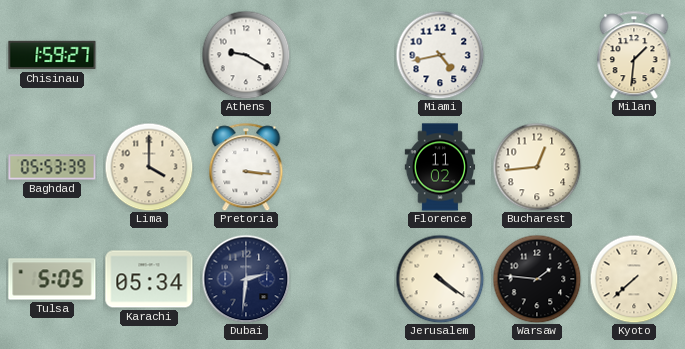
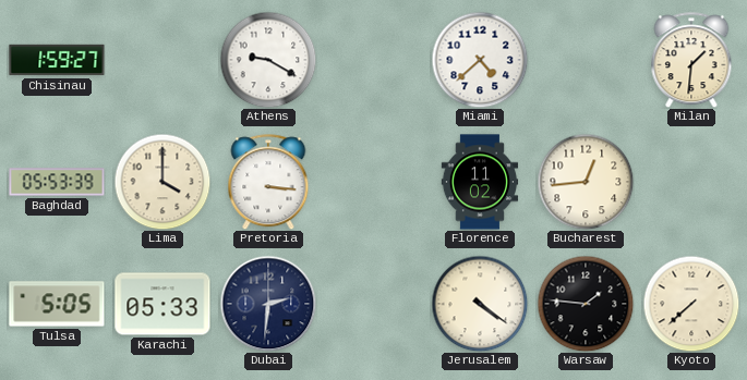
Miami: 4:43 -> 4:38
Karachi: 05:34 -> 05:33
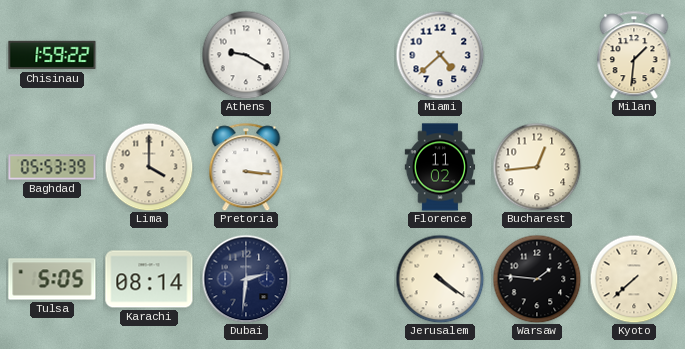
Chisinau: 1:59:27 -> 1:59:22
Karachi: 05:33 -> 08:14
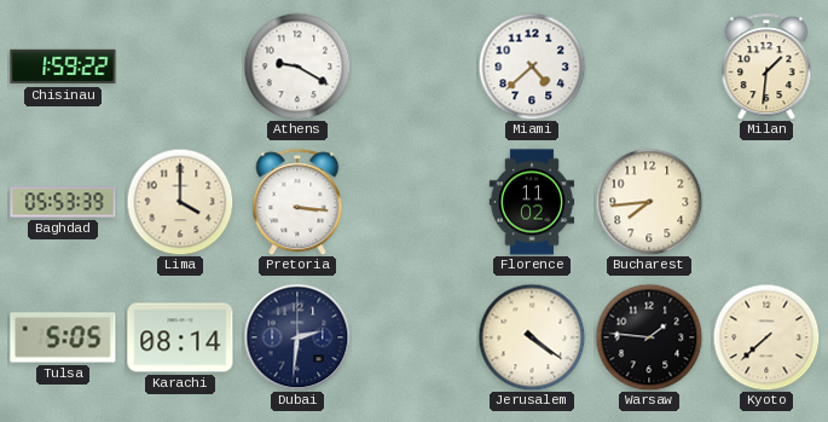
Bucharest: 12:44 -> 7:44
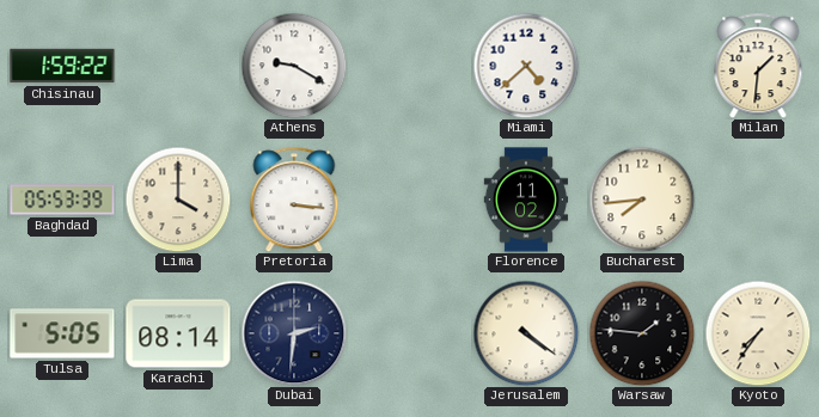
Kyoto: 7:38 -> 7:36
